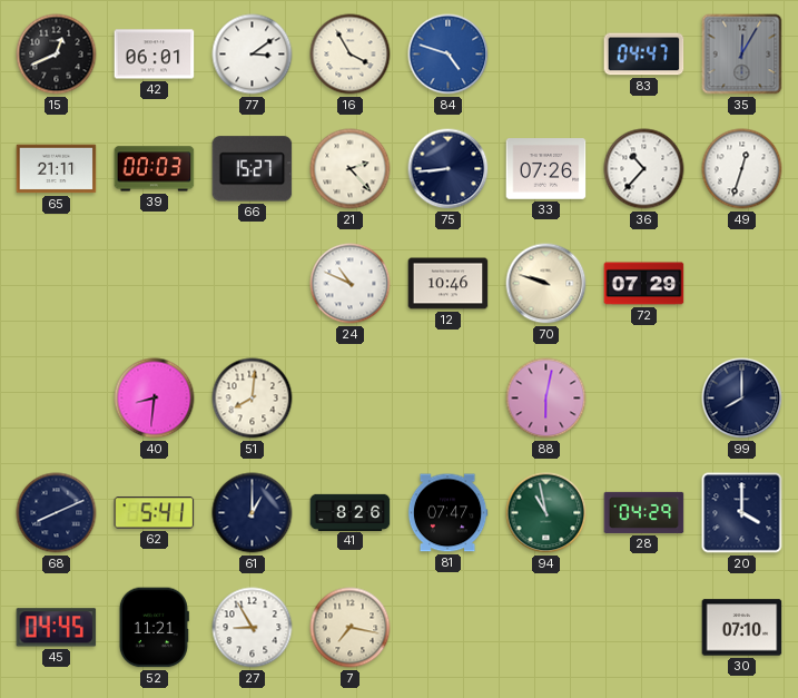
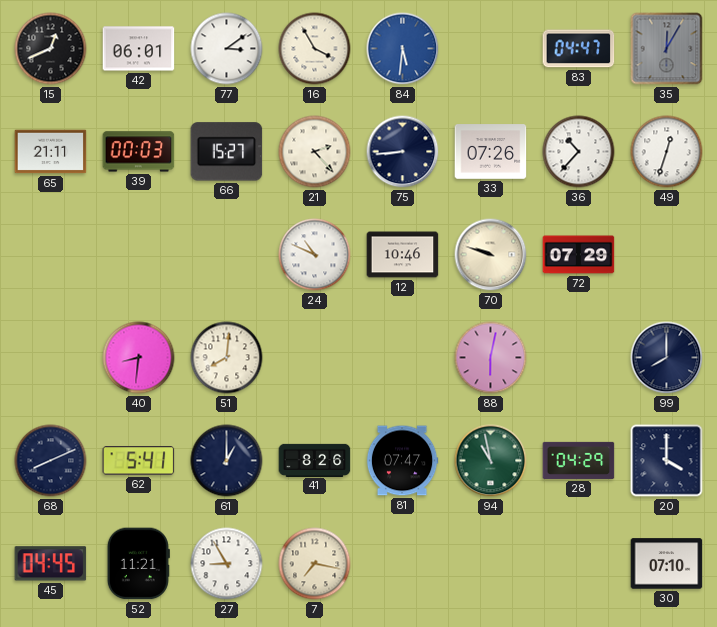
84: 4:48 -> 5:31
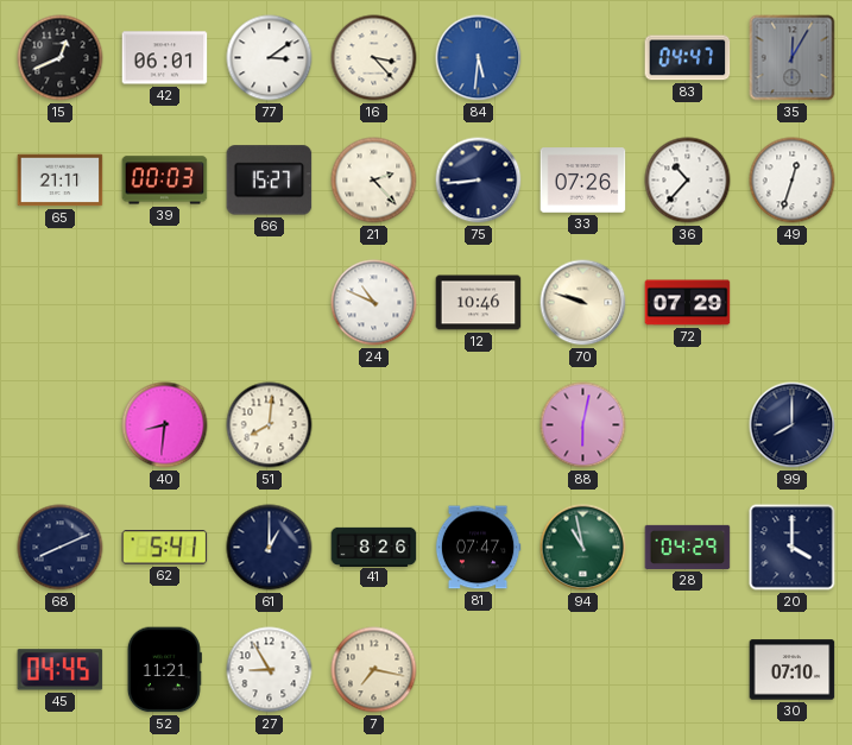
16: 3:55 -> 3:23
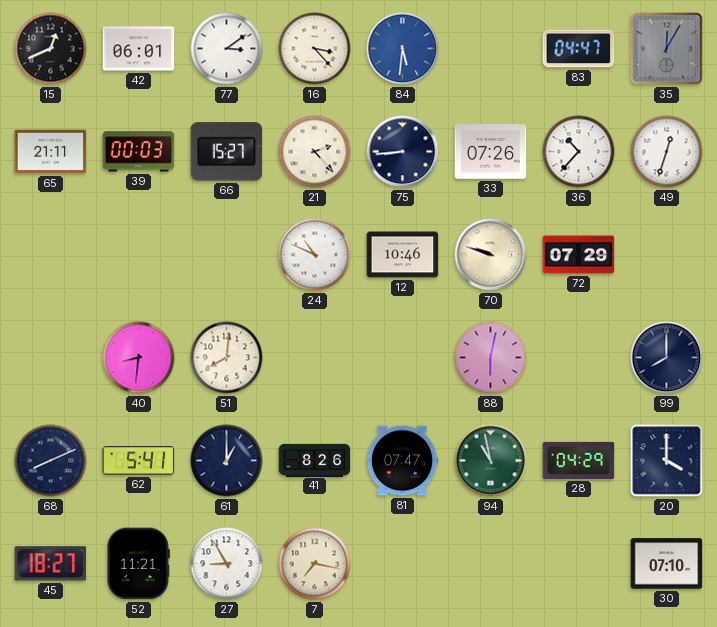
45: 04:45 -> 18:27
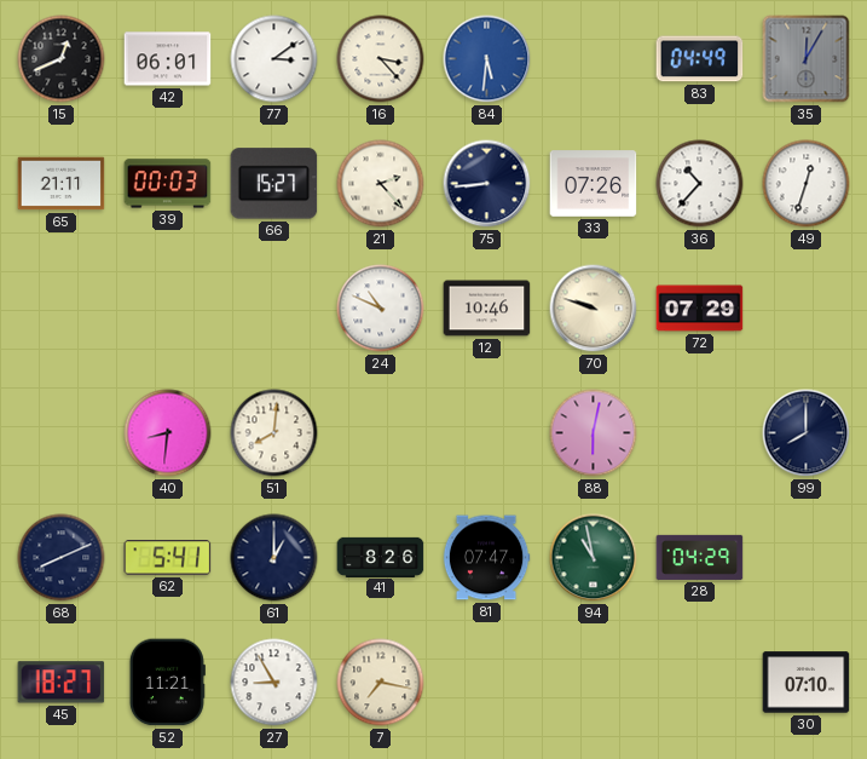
83: 04:47 -> 04:49
20: 4:00 -> none
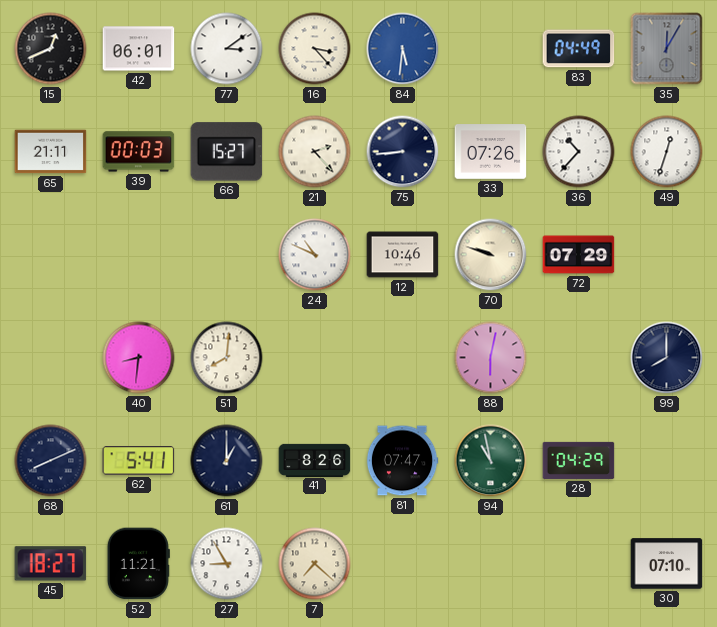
7: 7:17 -> 7:22
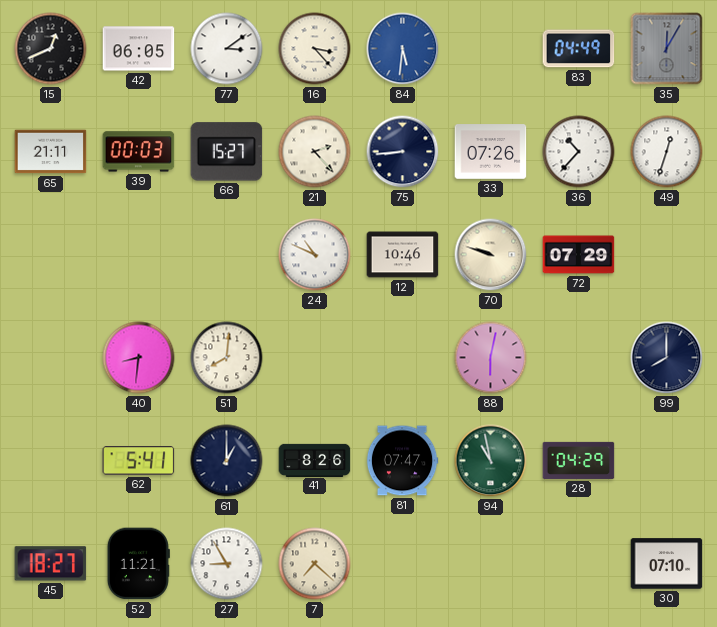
42: 06:01 -> 06:05
68: 8:11 -> none
